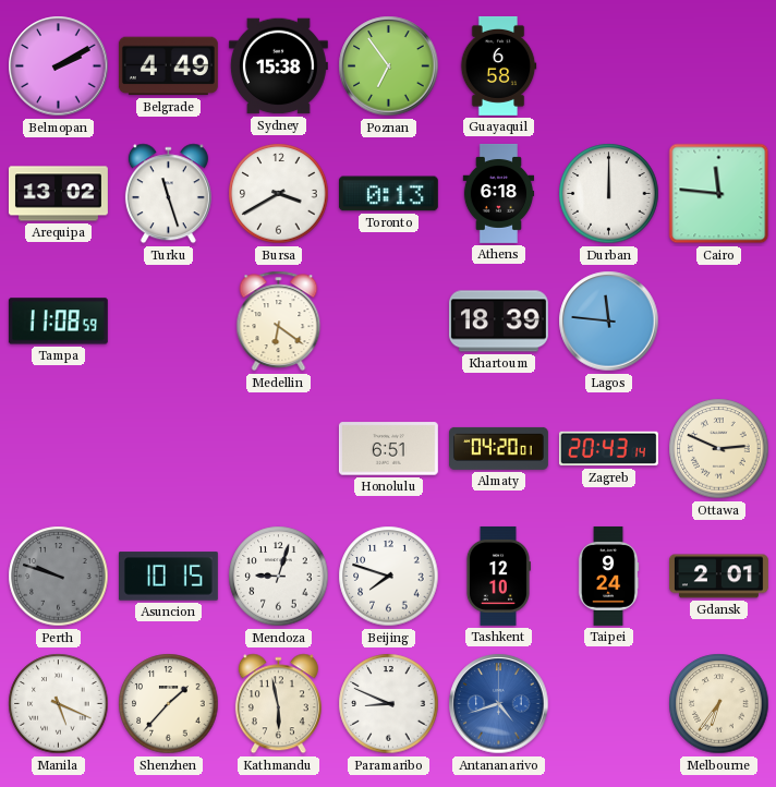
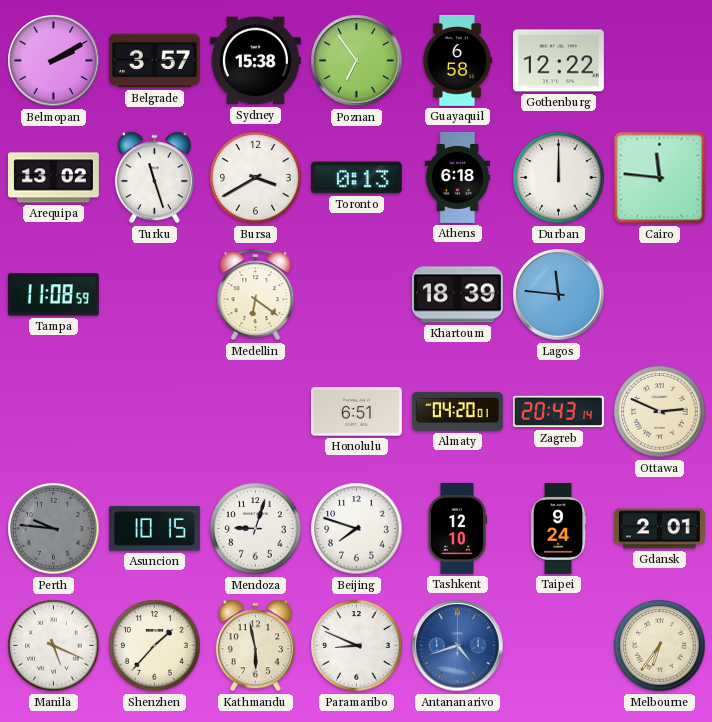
Belgrade: 4:49 -> 3:57
Gothenburg: none -> 12:22
Perth: 9:48 -> 9:46
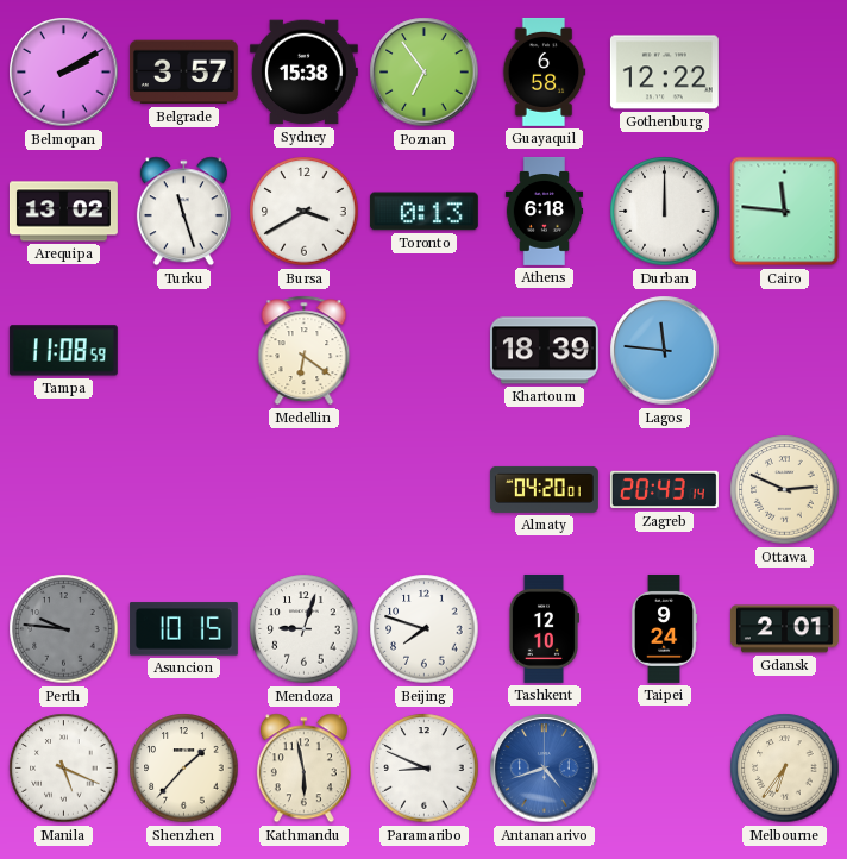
Honolulu: 6:51 -> none
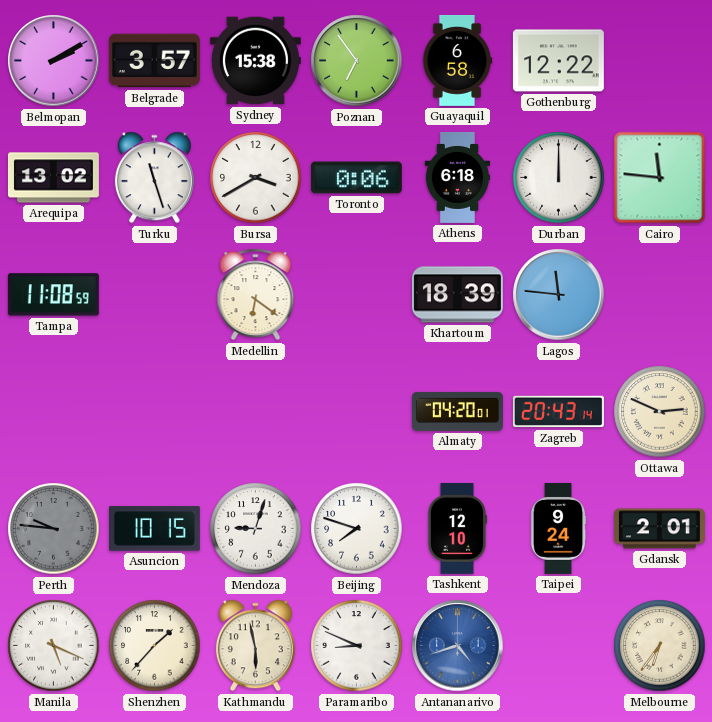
Toronto: 0:13 -> 0:06
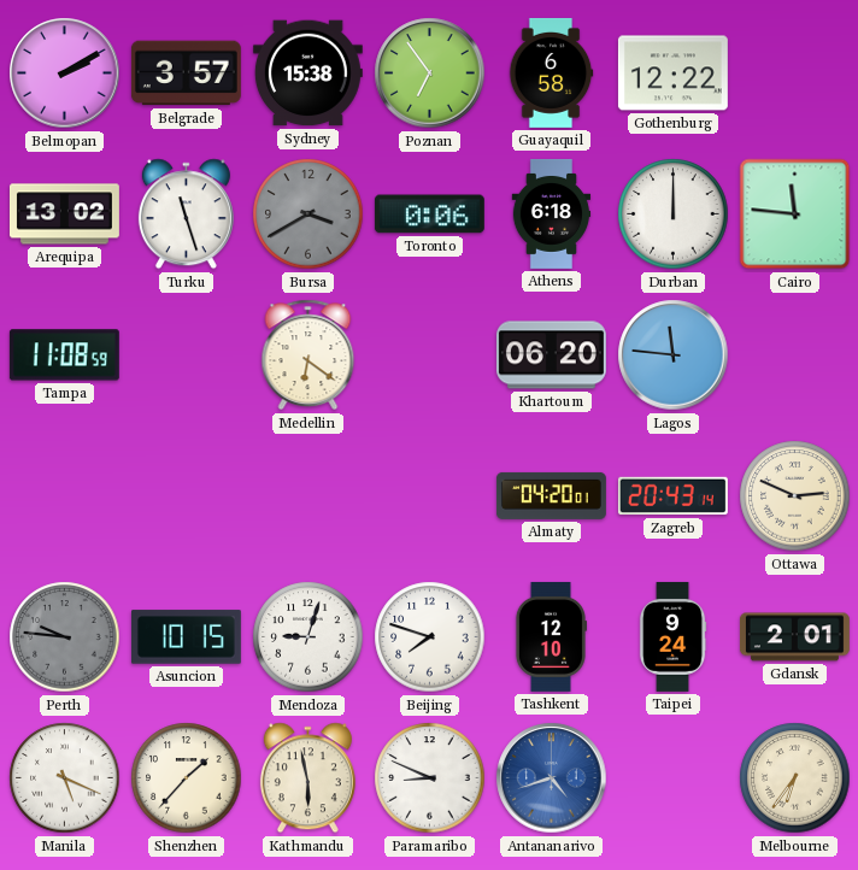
Bursa dial: white -> grey
Khartoum: 18:39 -> 06:20
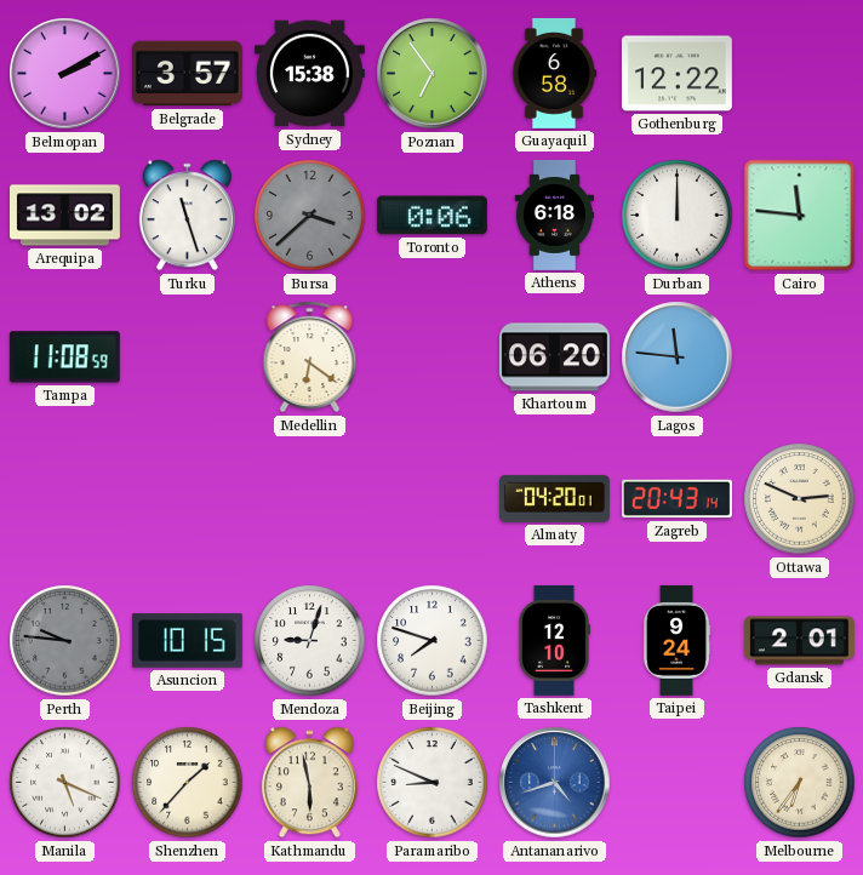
Bursa: 3:40 -> 3:38
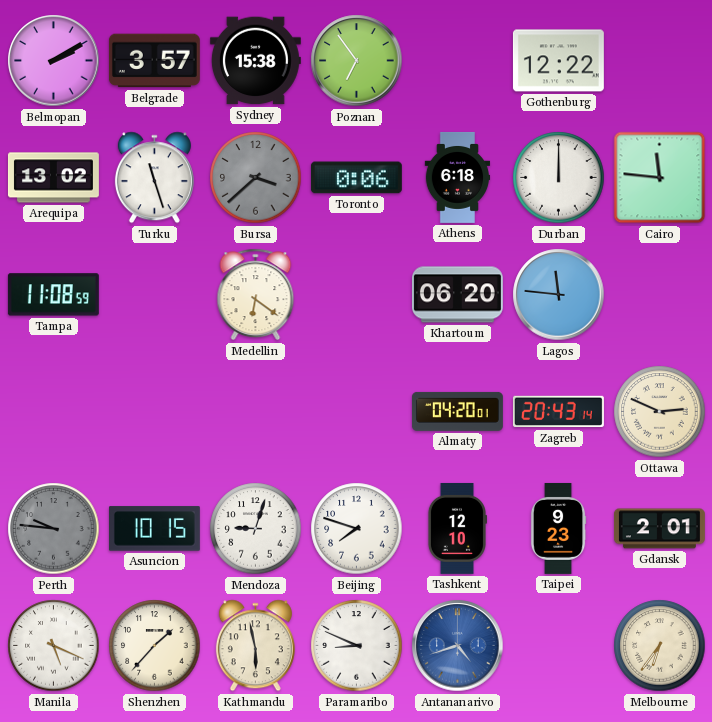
Guayaquil: 6:58 -> none
Taipei: 9:24 -> 9:23
